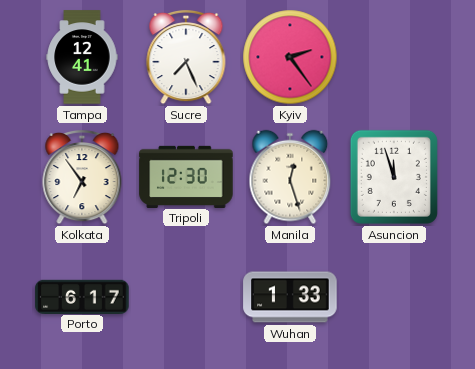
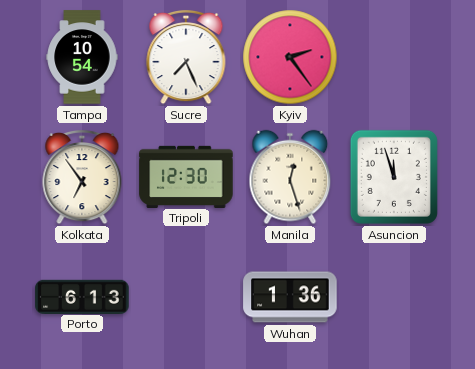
Tampa: 12:41 -> 10:54
Porto: 6:17 -> 6:13
Wuhan: 1:33 -> 1:36
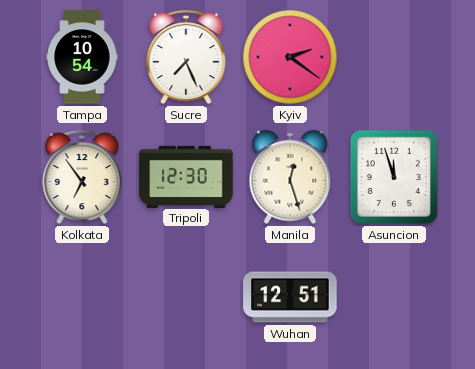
Kyiv: 2:24 -> 2:21
Porto: 6:13 -> none
Wuhan: 1:36 -> 12:51
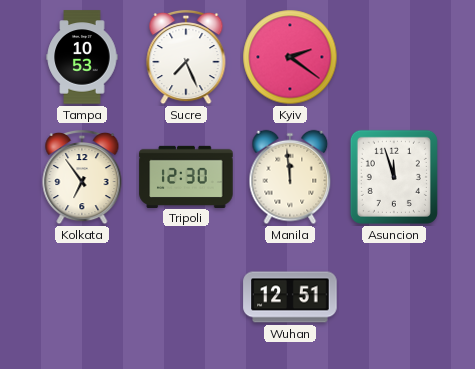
Tampa: 10:54 -> 10:53
Manila: 12:27 -> 11:59
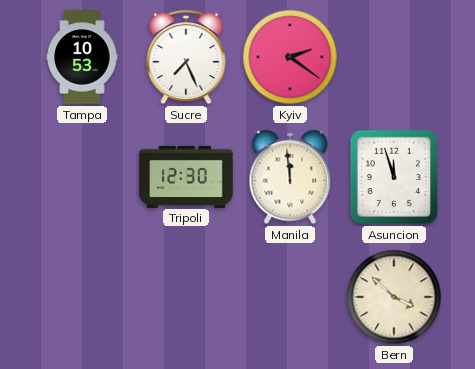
Kolkata: 6:54 -> none
Wuhan: 12:51 -> none
Bern: none -> 3:52
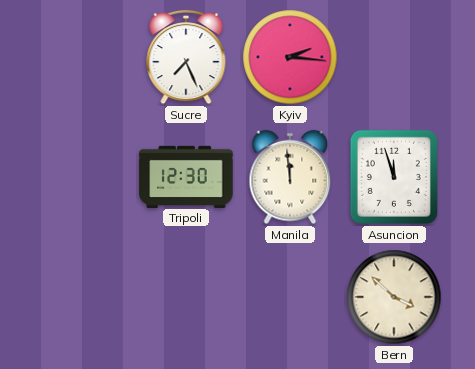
Tampa: 10:53 -> none
Kyiv: 2:21 -> 2:16
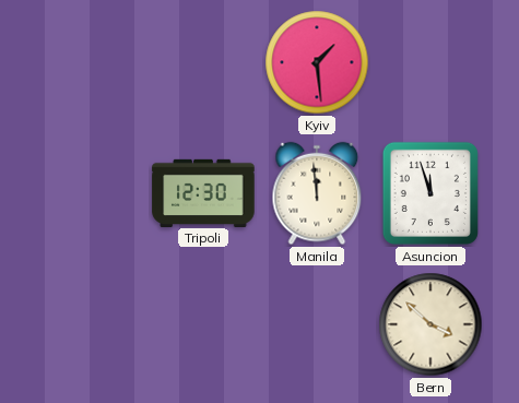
Sucre: 7:26 -> none
Kyiv: 2:16 -> 1:29
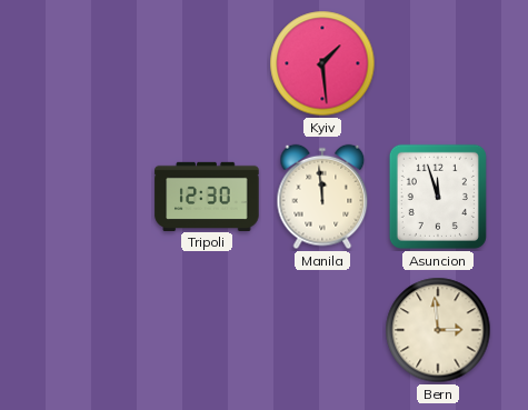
Bern: 3:52 -> 2:59
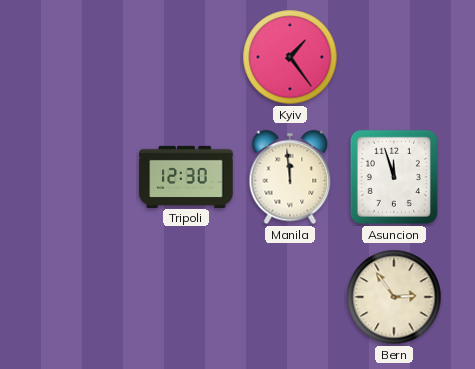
Kyiv: 1:29 -> 1:24
Bern: 2:59 -> 2:54
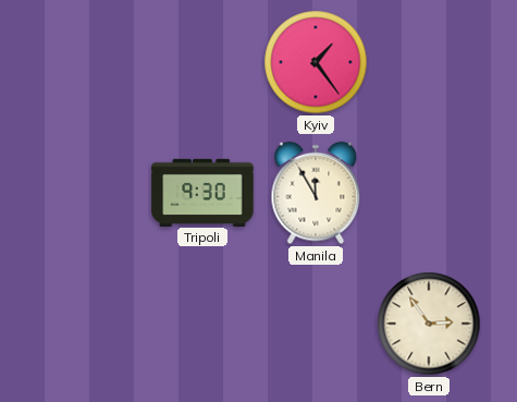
Tripoli: 12:30 -> 9:30
Manila: 11:59 -> 11:55
Asuncion: 11:57 -> none
